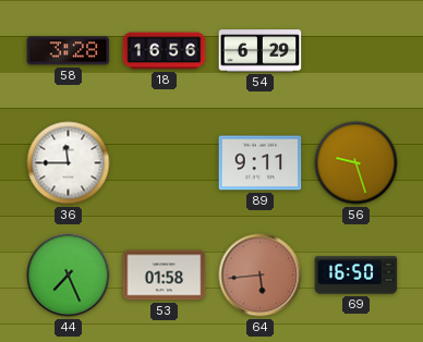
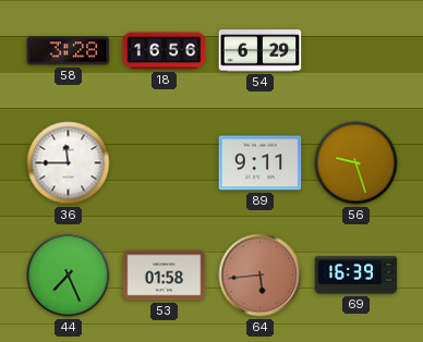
69: 16:50 -> 16:39
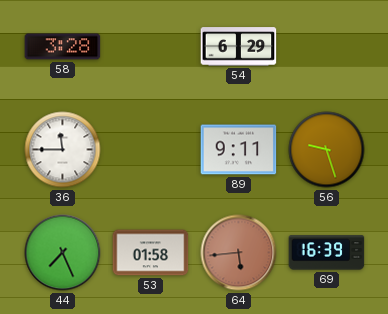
18: 16:56 -> none
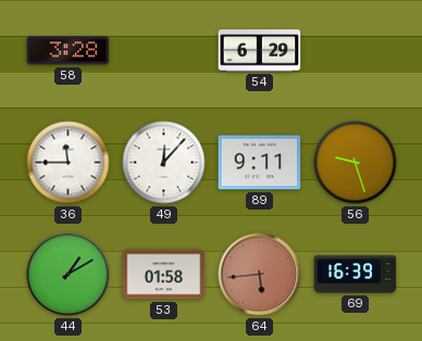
49: none -> 12:07
44: 7:26 -> 1:10
